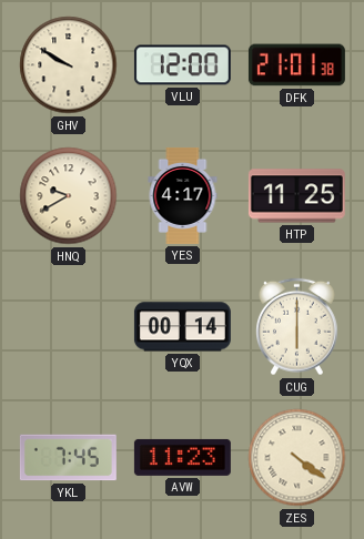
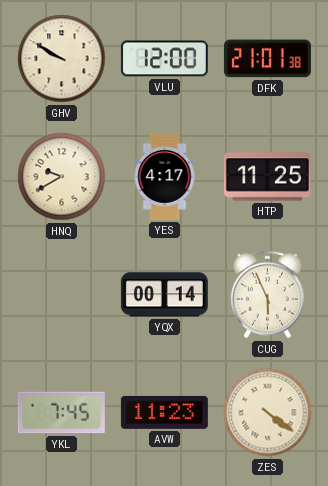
CUG: 6:00 -> 5:56
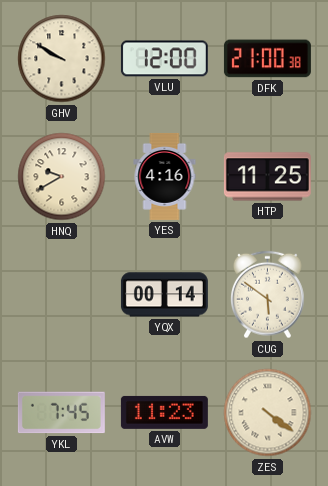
DFK: 21:01 -> 21:00
YES: 4:17 -> 4:16
CUG: 5:56 -> 5:51
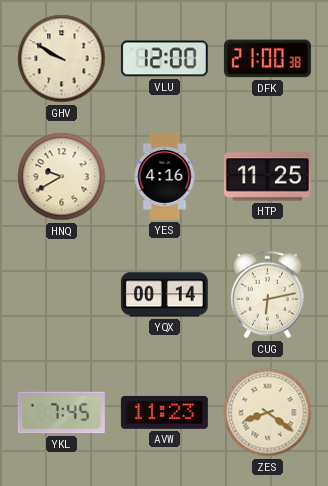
CUG: 5:51 -> 6:13
ZES: 4:21 -> 8:21
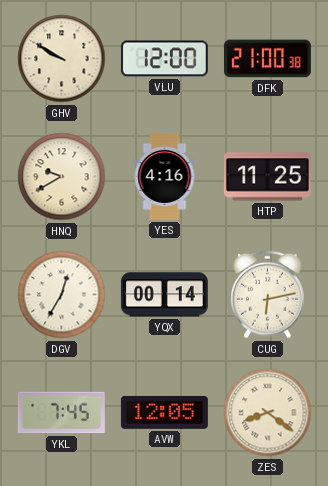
DGV: none -> 12:35
AVW: 11:23 -> 12:05
